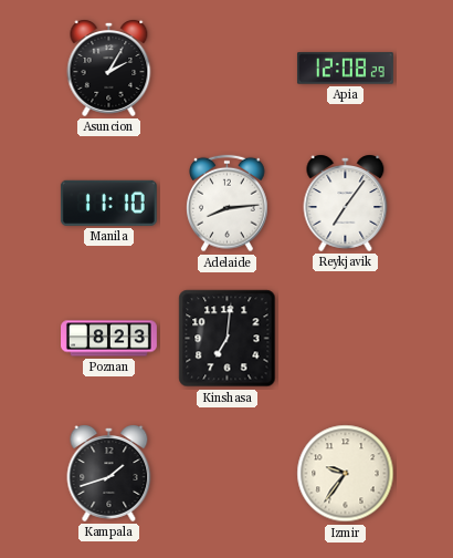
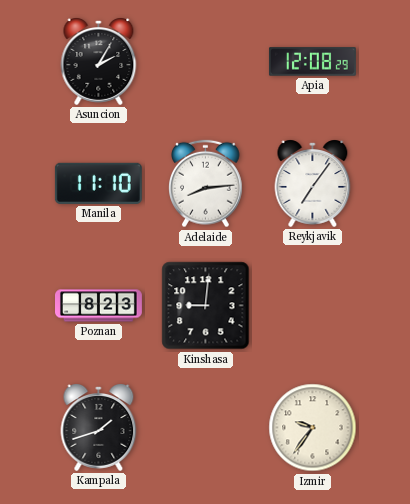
Kinshasa: 7:01 -> 9:01
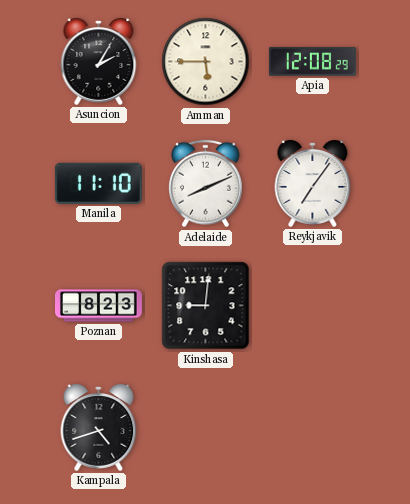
Amman: none -> 5:45
Adelaide: 8:14 -> 8:11
Kampala: 1:42 -> 4:42
Izmir: 9:36 -> none
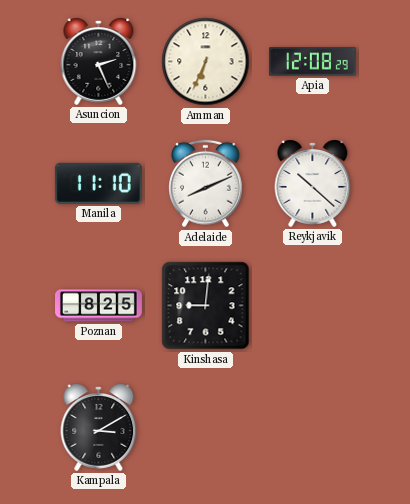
Asuncion: 2:05 -> 2:26
Amman: 5:45 -> 6:34
Reykjavik: 7:06 -> 10:22
Poznan: 8:23 -> 8:25
Kampala: 4:42 -> 3:10
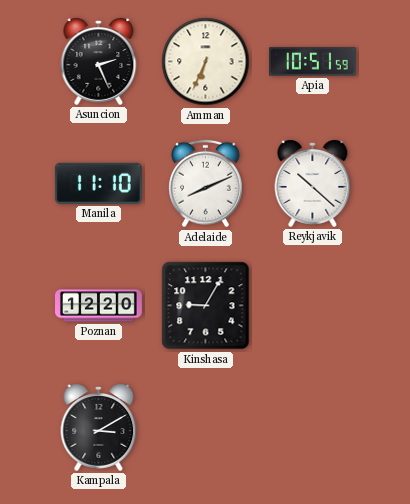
Apia: 12:08 -> 10:51
Poznan: 8:25 -> 12:20
Kinshasa: 9:01 -> 9:05
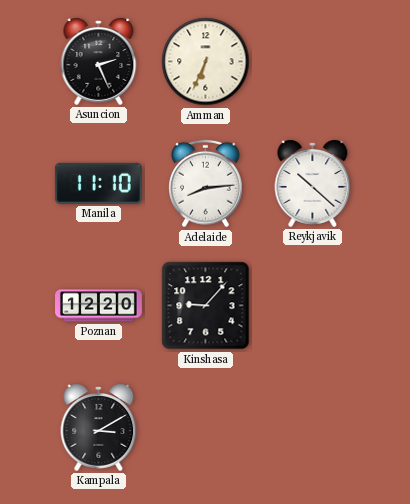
Apia: 10:51 -> none
Adelaide: 8:11 -> 8:14
Kinshasa: 9:05 -> 9:07
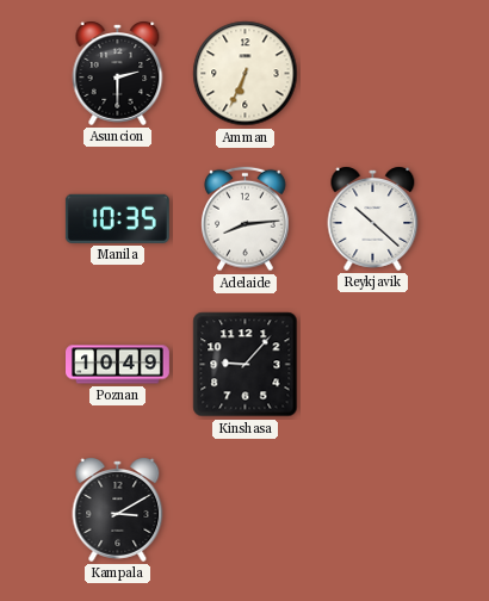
Asuncion: 2:26 -> 2:30
Manila: 11:10 -> 10:35
Poznan: 12:20 -> 10:49
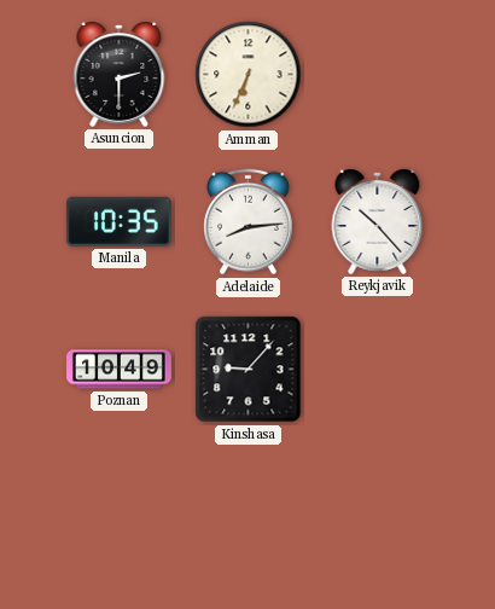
Reykjavik: 10:22 -> 10:23
Kampala: 3:10 -> none
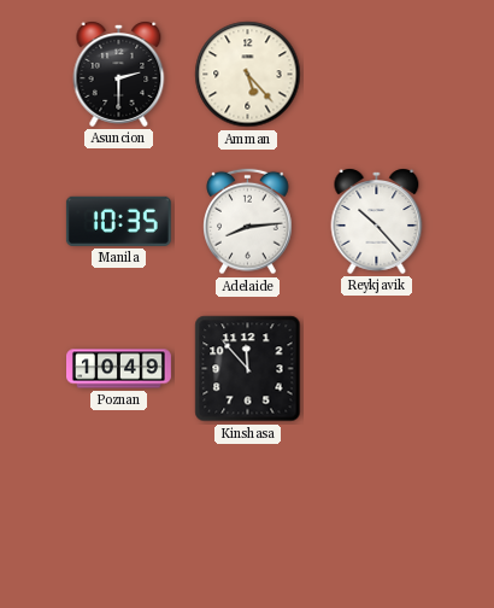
Amman: 6:34 -> 5:23
Kinshasa: 9:07 -> 11:53
